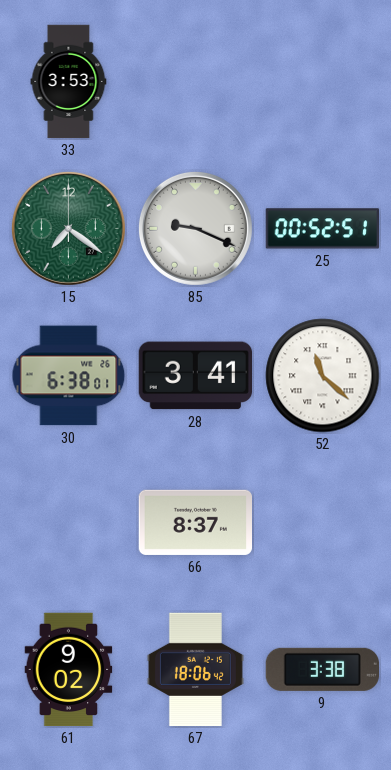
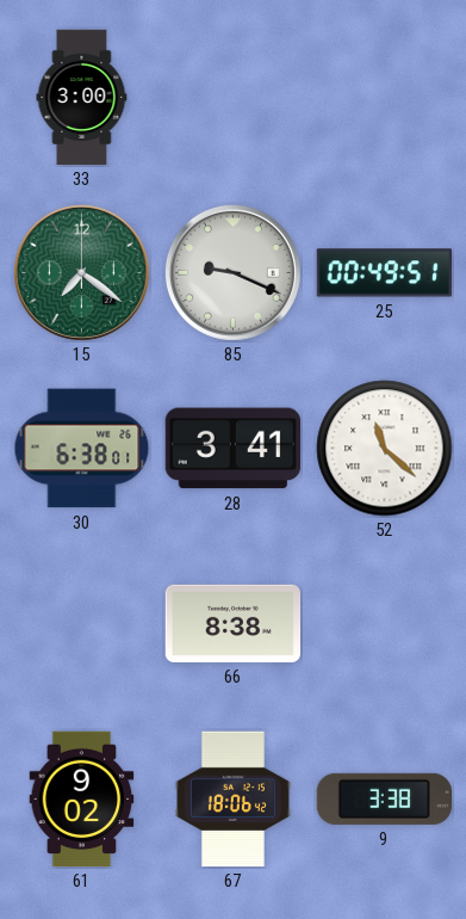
33: 3:53 -> 3:00
25: 00:52 -> 00:49
66: 8:37 -> 8:38
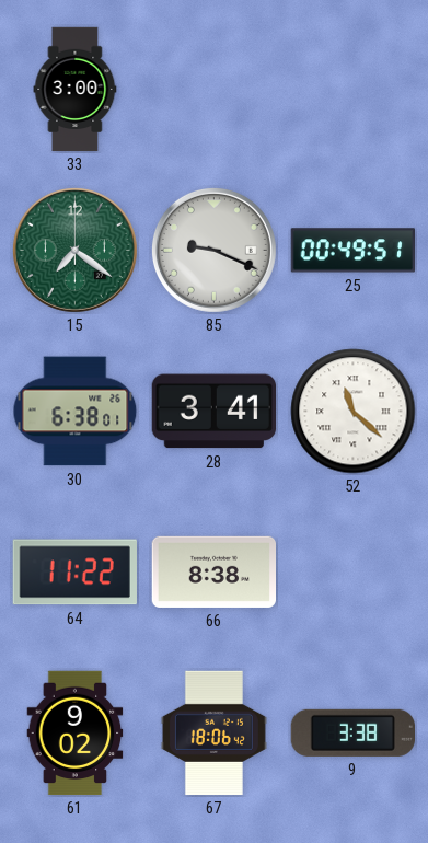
64: none -> 11:22
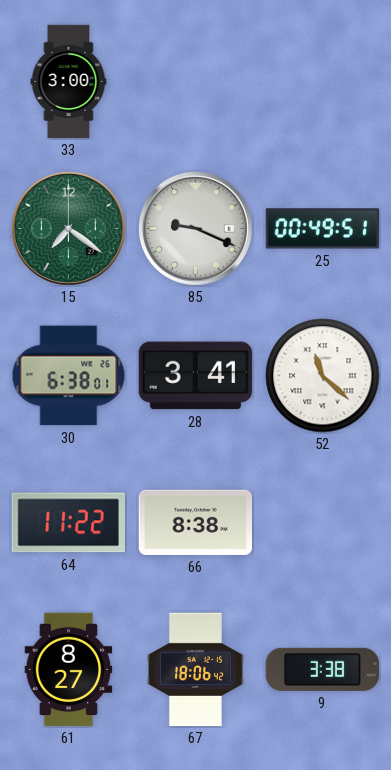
61: 9:02 -> 8:27
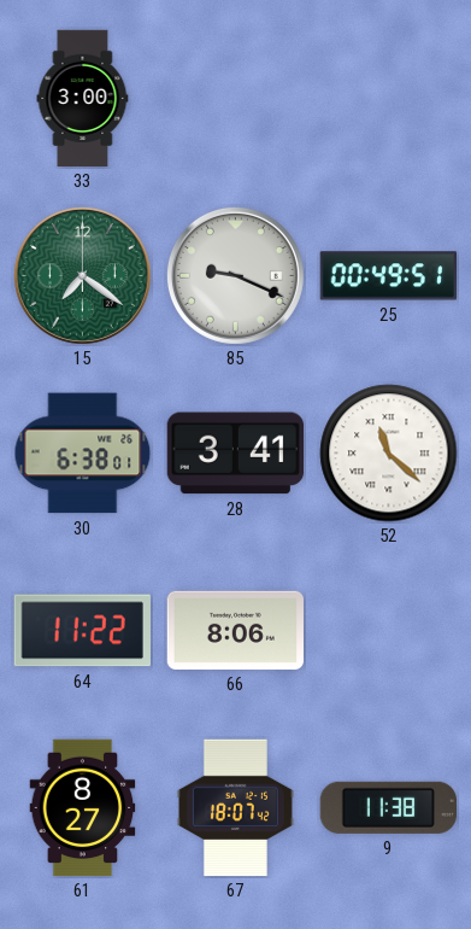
66: 8:38 -> 8:06
67: 18:06 -> 18:07
9: 3:38 -> 11:38
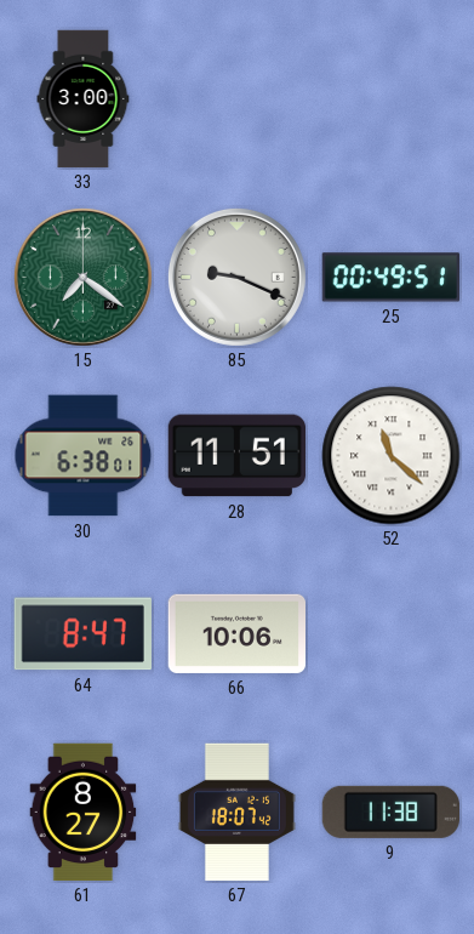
28: 3:41 -> 11:51
64: 11:22 -> 8:47
66: 8:06 -> 10:06
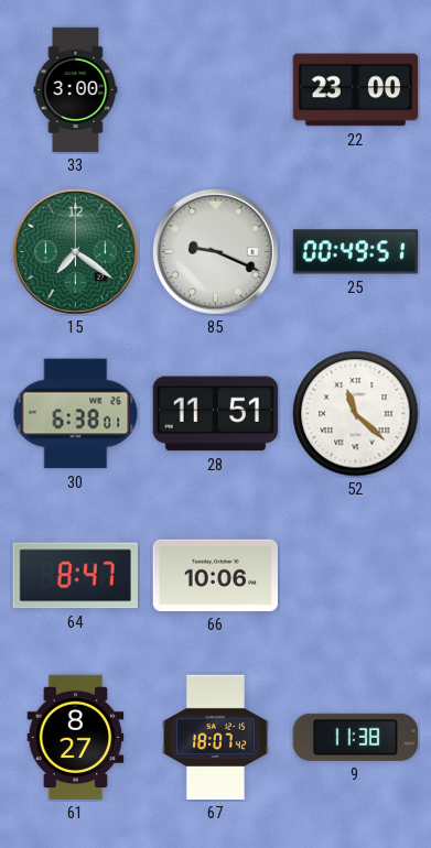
22: none -> 23:00
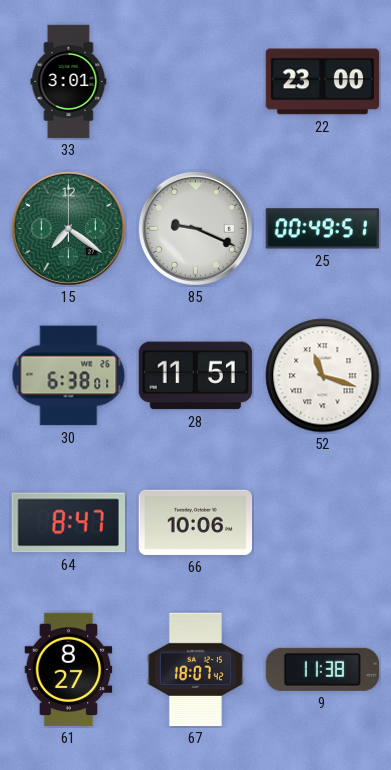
33: 3:00 -> 3:01
52: 11:22 -> 11:18
